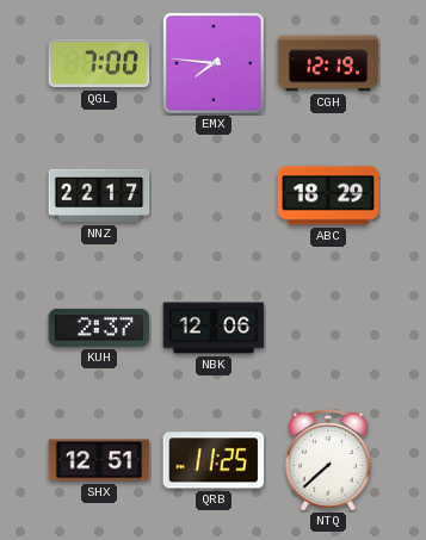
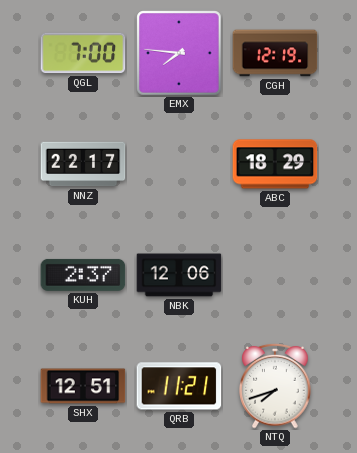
QRB: 11:25 -> 11:21
NTQ: 7:38 -> 7:42
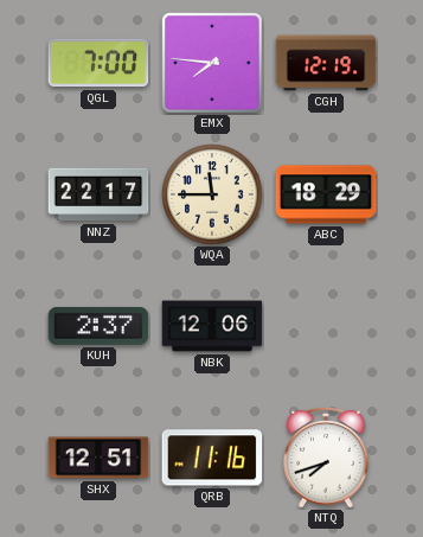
WQA: none -> 11:45
QRB: 11:21 -> 11:16
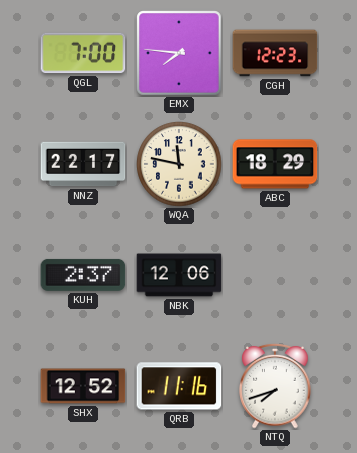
CGH: 12:19 -> 12:23
WQA: 11:45 -> 11:47
SHX: 12:51 -> 12:52
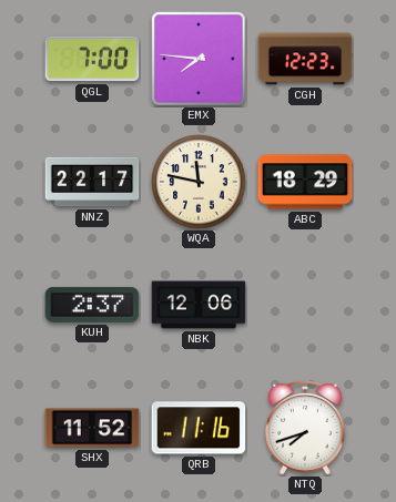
SHX: 12:52 -> 11:52
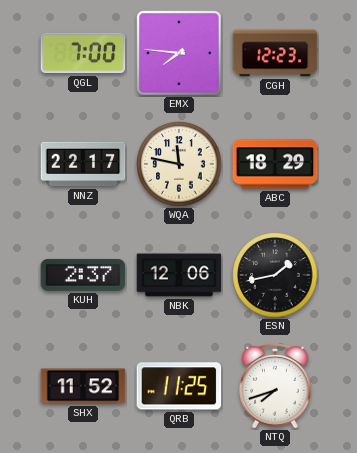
ESN: none -> 1:43
QRB: 11:16 -> 11:25
